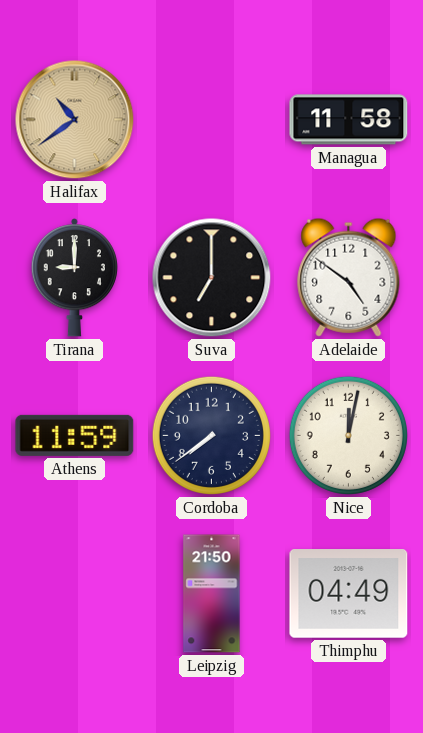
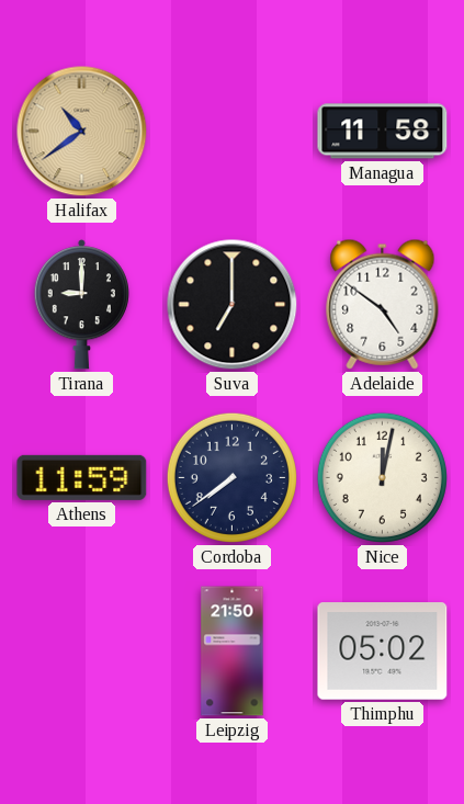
Thimphu: 04:49 -> 05:02
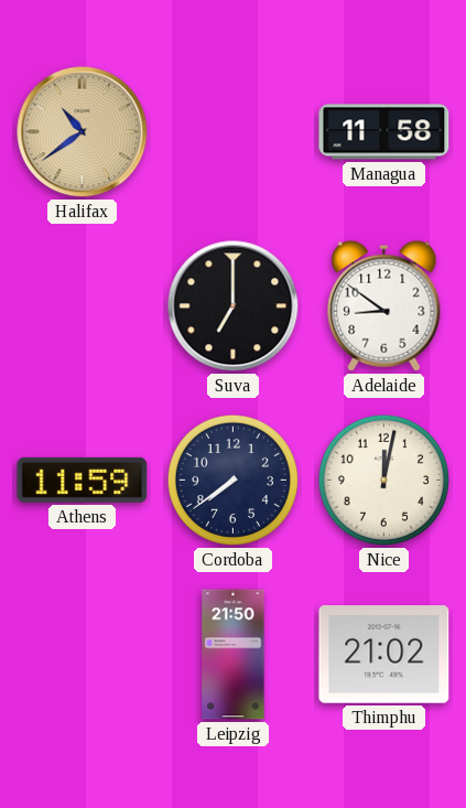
Tirana: 9:00 -> none
Adelaide: 4:51 -> 8:51
Thimphu: 05:02 -> 21:02
